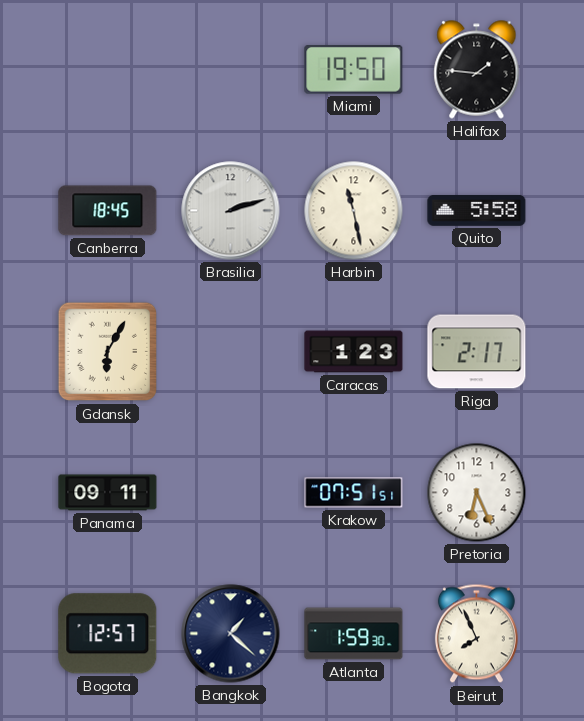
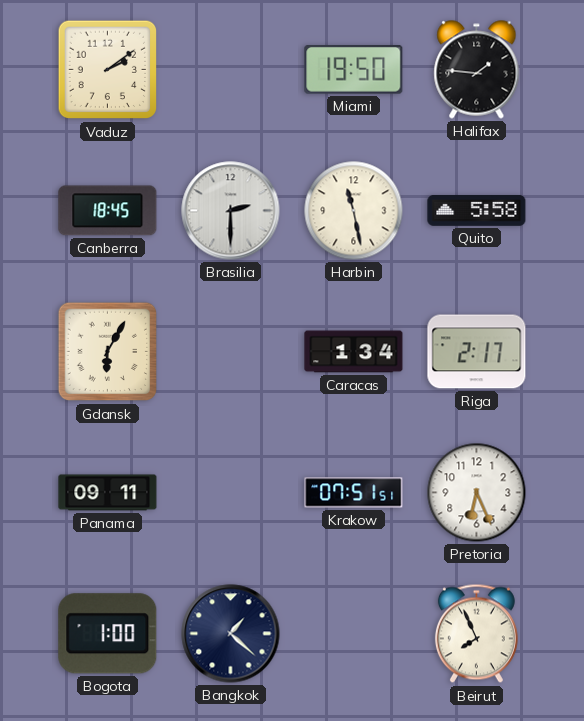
Vaduz: none -> 2:09
Brasilia: 2:12 -> 2:30
Caracas: 1:23 -> 1:34
Bogota: 12:57 -> 1:00
Atlanta: 1:59 -> none
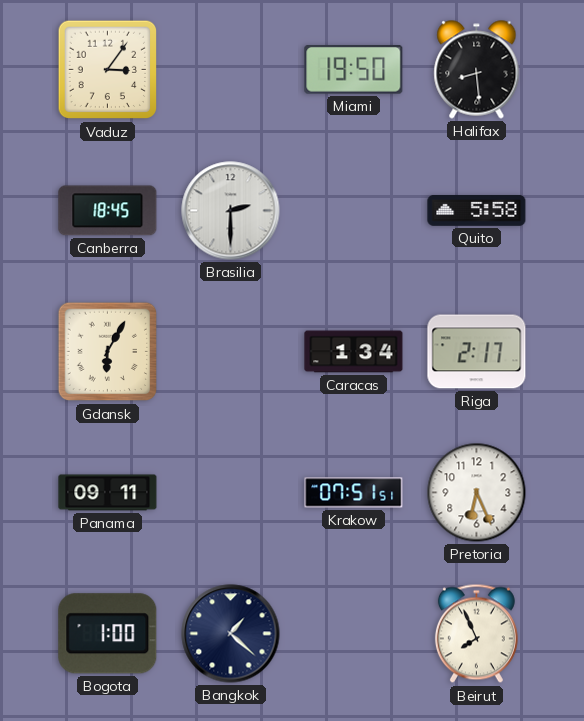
Vaduz: 2:09 -> 3:06
Halifax: 1:46 -> 8:29
Harbin: 11:28 -> none
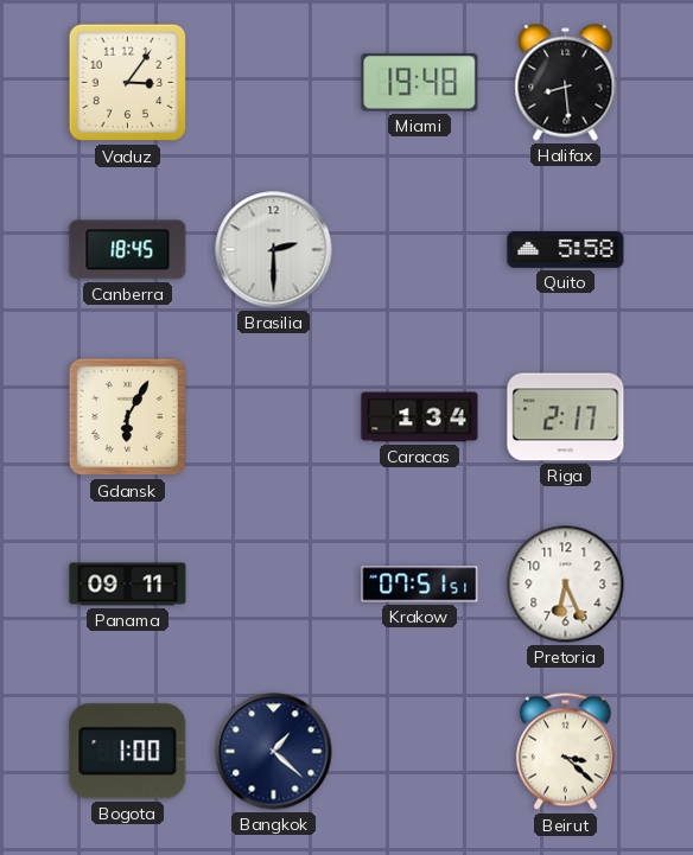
Miami: 19:50 -> 19:48
Beirut: 7:56 -> 3:22
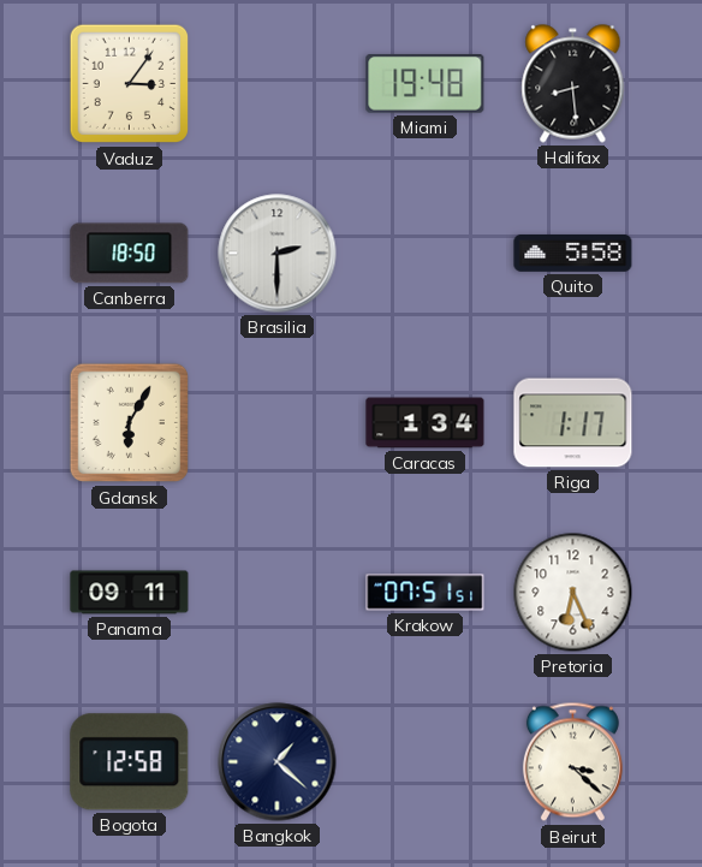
Canberra: 18:45 -> 18:50
Riga: 2:17 -> 1:17
Bogota: 1:00 -> 12:58
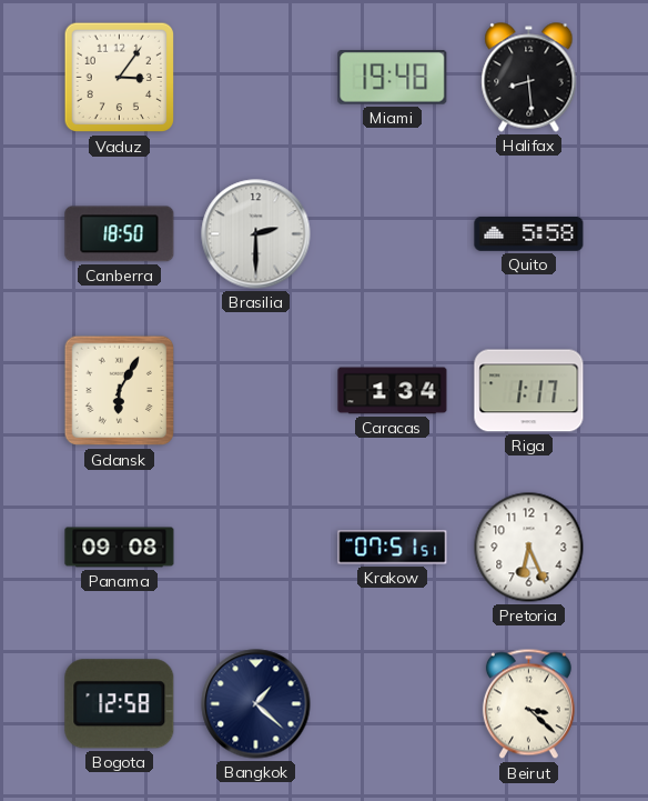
Panama: 09:11 -> 09:08
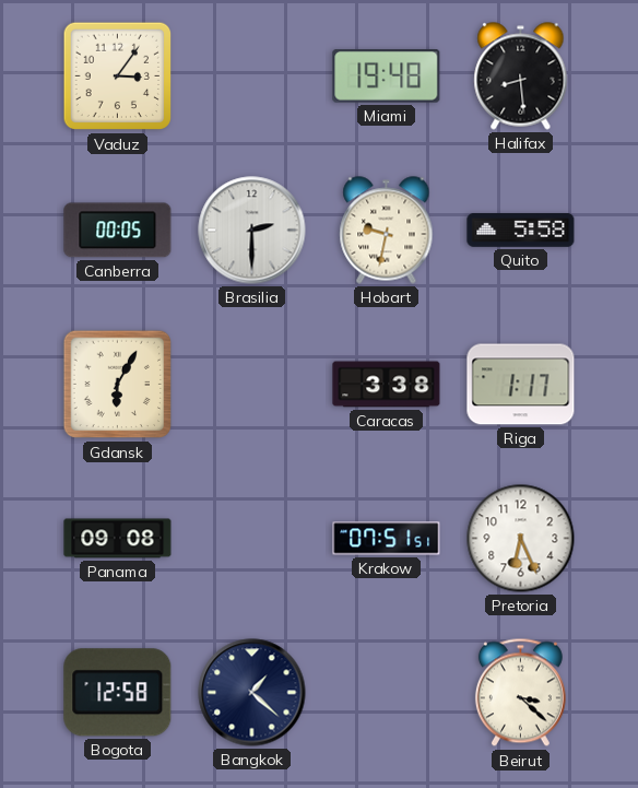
Canberra: 18:50 -> 00:05
Hobart: none -> 9:32
Caracas: 1:34 -> 3:38
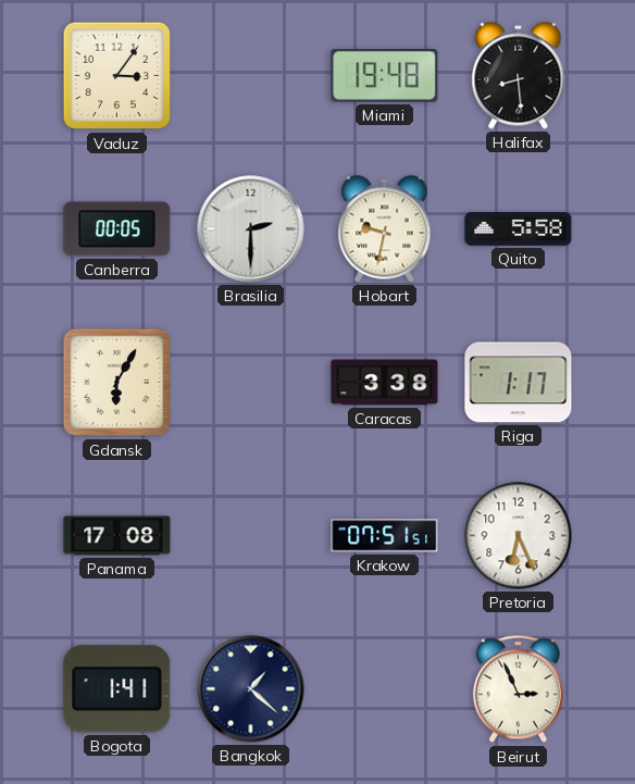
Panama: 09:08 -> 17:08
Bogota: 12:58 -> 1:41
Beirut: 3:22 -> 2:56
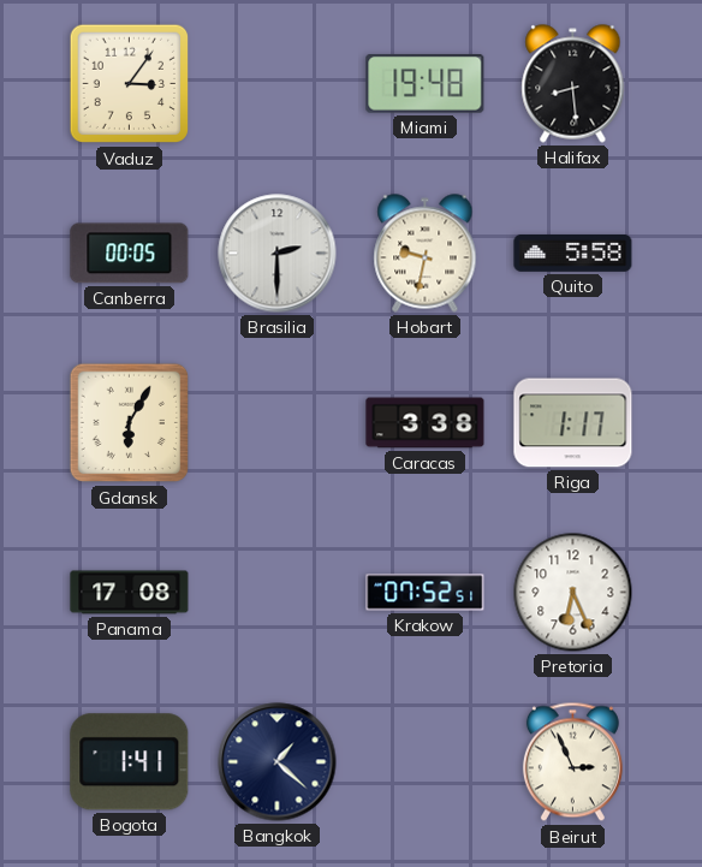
Krakow: 07:51 -> 07:52
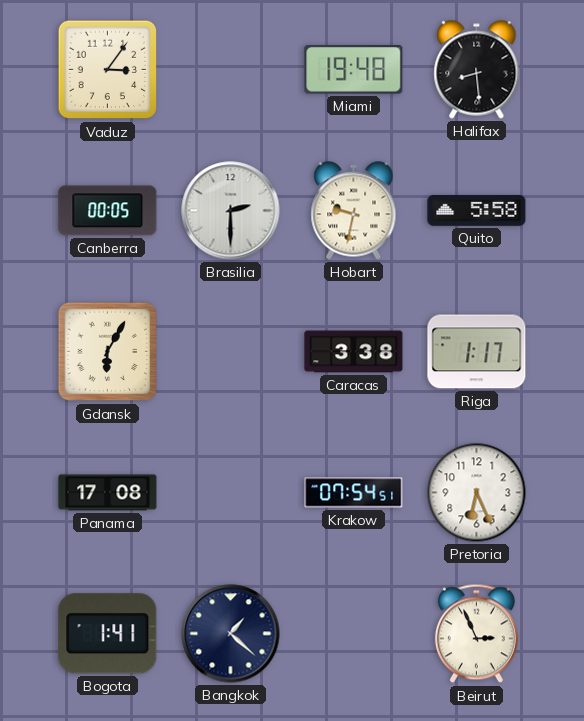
Krakow: 07:52 -> 07:54
